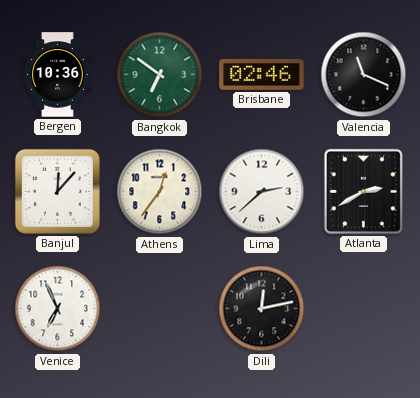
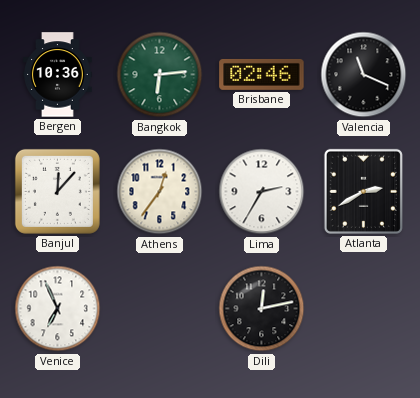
Bangkok: 6:51 -> 6:14
Lima: 2:38 -> 2:35
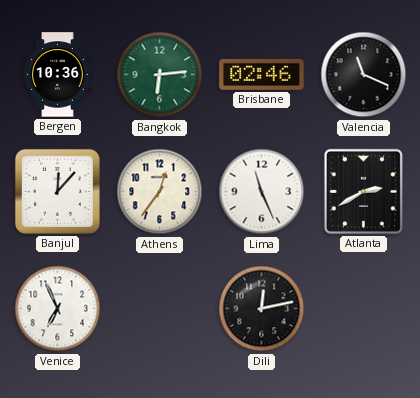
Lima: 2:35 -> 11:26
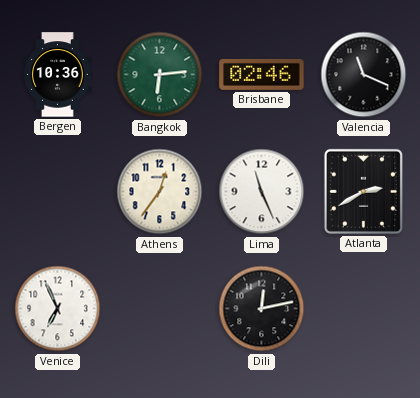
Banjul: 12:07 -> none
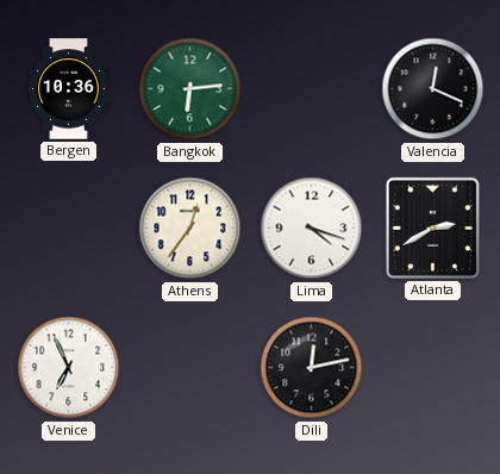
Brisbane: 02:46 -> none
Valencia: 11:19 -> 12:19
Lima: 11:26 -> 4:18
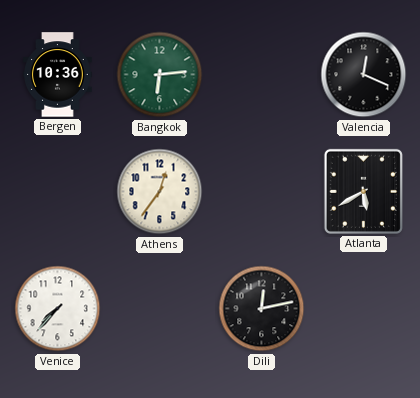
Lima: 4:18 -> none
Atlanta: 2:40 -> 5:40
Venice: 6:56 -> 7:37
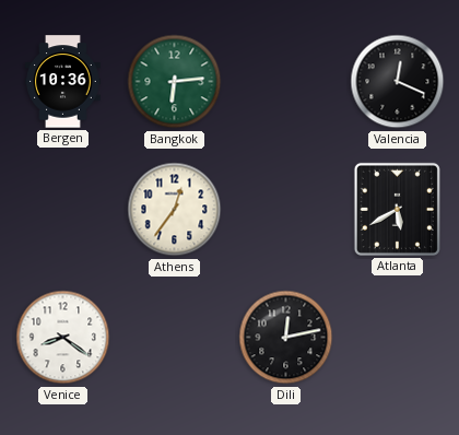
Venice: 7:37 -> 8:21
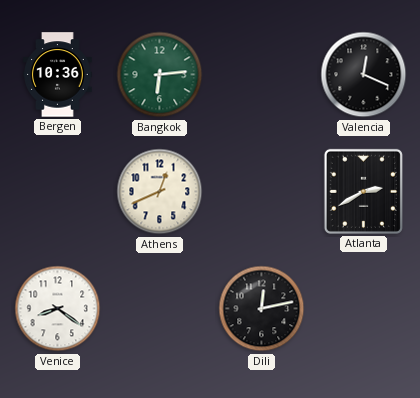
Athens: 12:36 -> 12:41
Atlanta: 5:40 -> 2:40
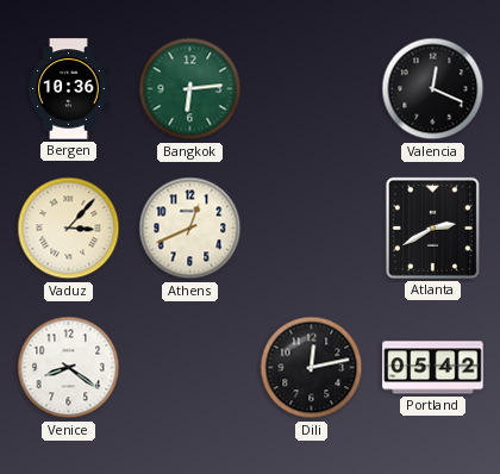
Vaduz: none -> 3:07
Portland: none -> 05:42
